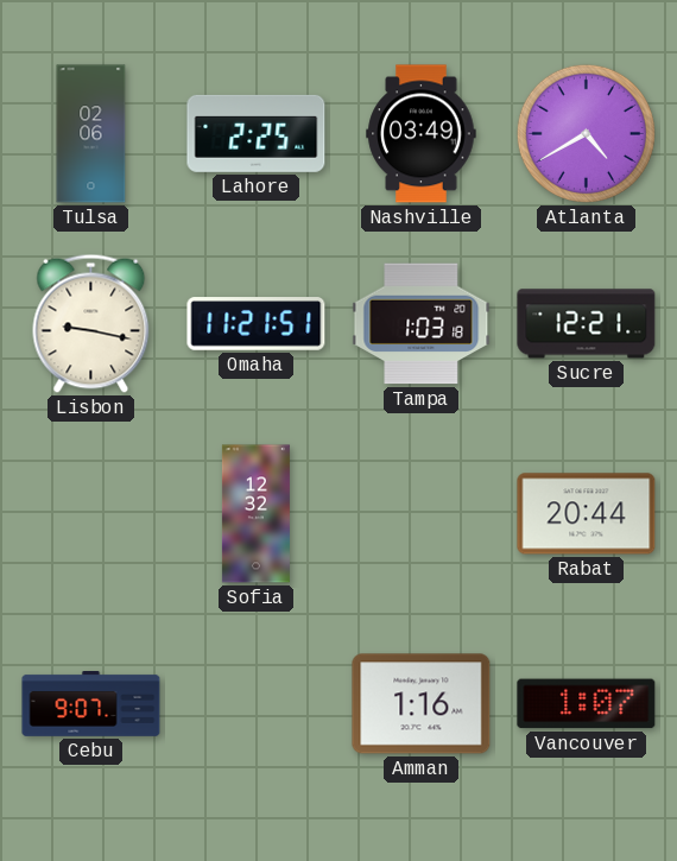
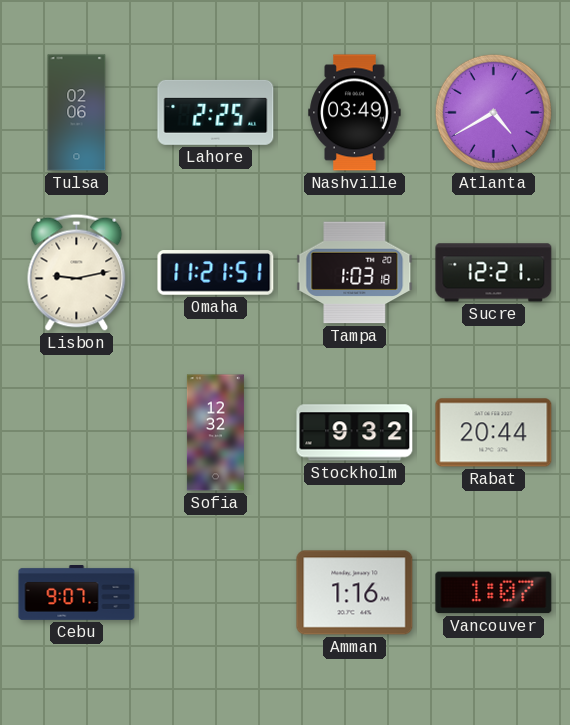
Lisbon: 9:17 -> 9:13
Stockholm: none -> 9:32
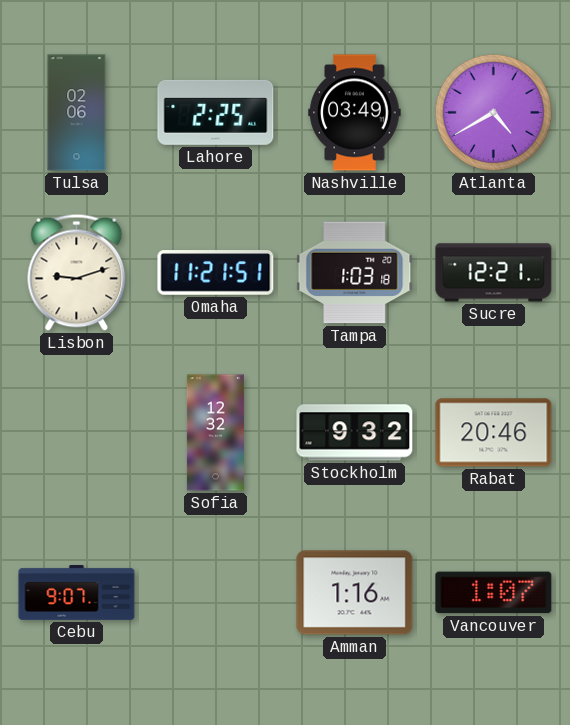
Lisbon: 9:13 -> 9:12
Rabat: 20:44 -> 20:46
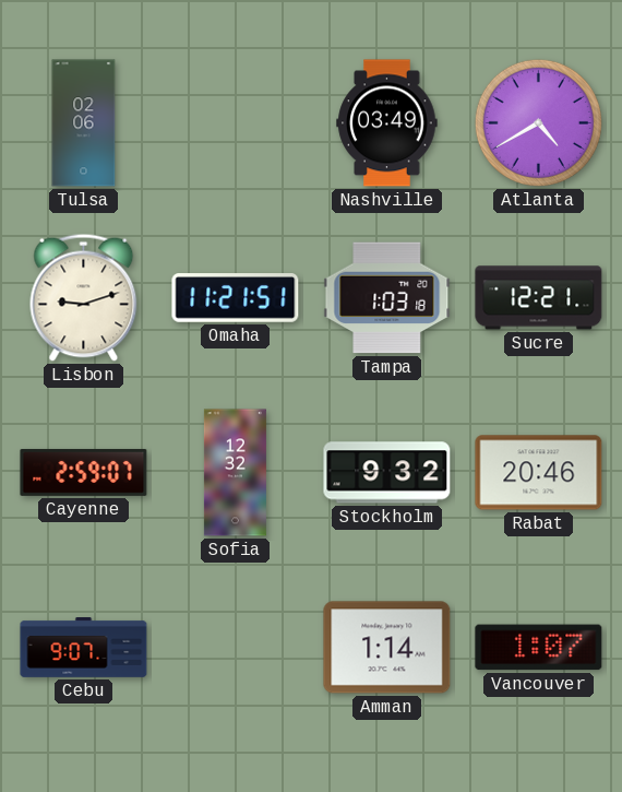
Lahore: 2:25 -> none
Cayenne: none -> 2:59
Amman: 1:16 -> 1:14
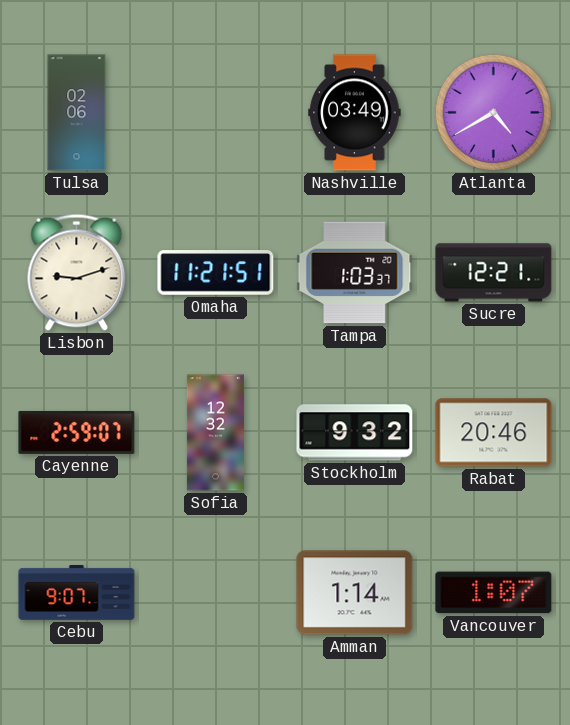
Tampa: 1:03:18 -> 1:03:37
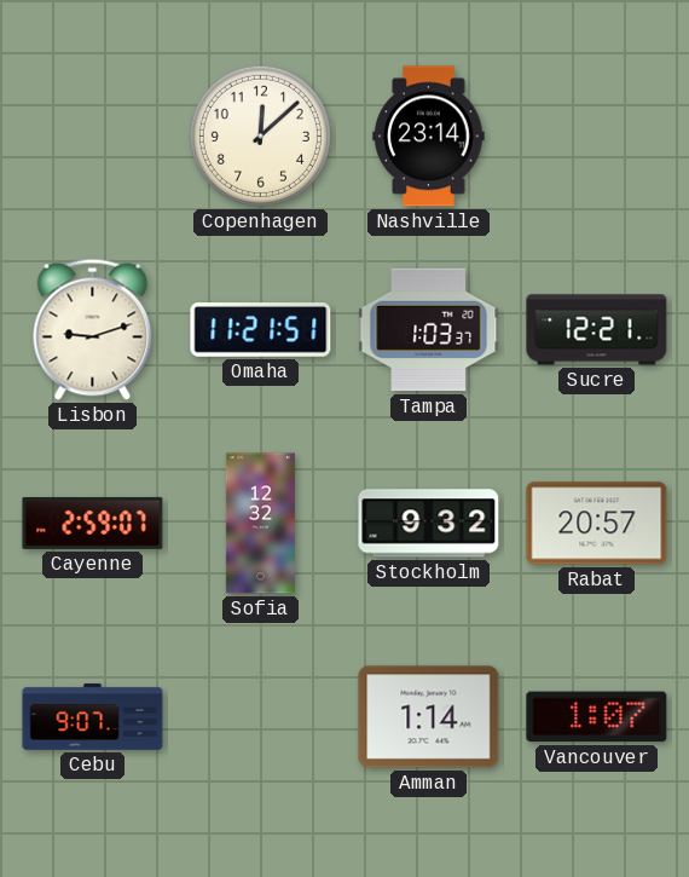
Tulsa: 02:06 -> none
Copenhagen: none -> 12:08
Nashville: 03:49 -> 23:14
Atlanta: 4:40 -> none
Rabat: 20:46 -> 20:57
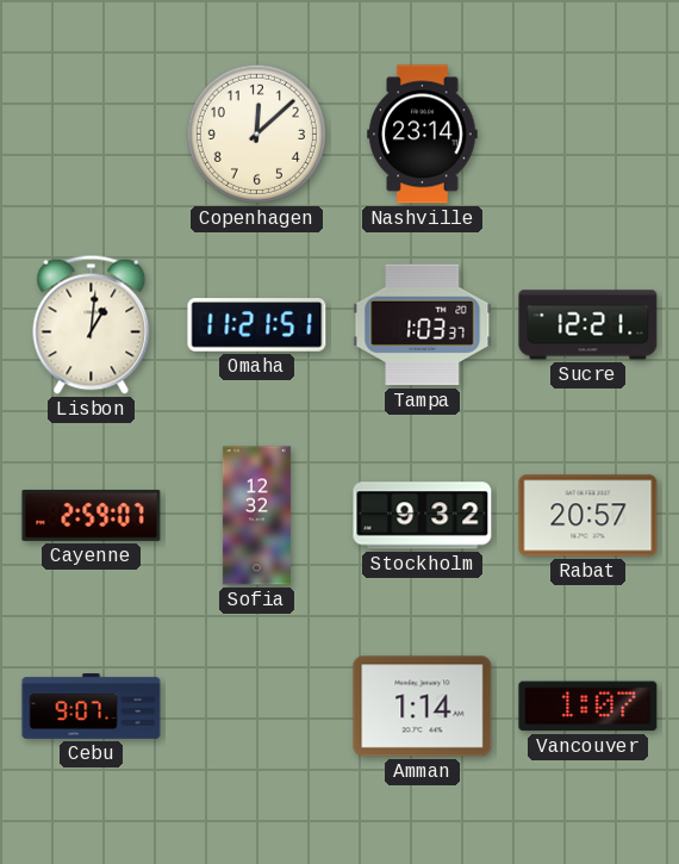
Lisbon: 9:12 -> 1:01
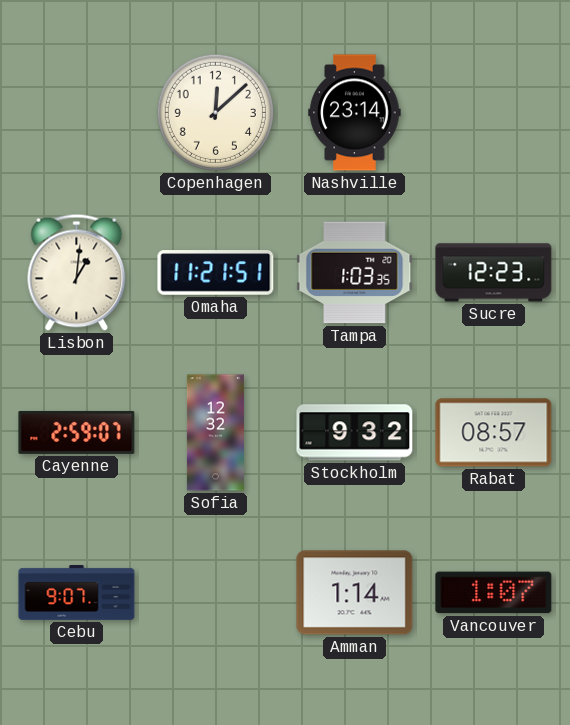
Tampa: 1:03:37 -> 1:03:35
Sucre: 12:21 -> 12:23
Rabat: 20:57 -> 08:57
